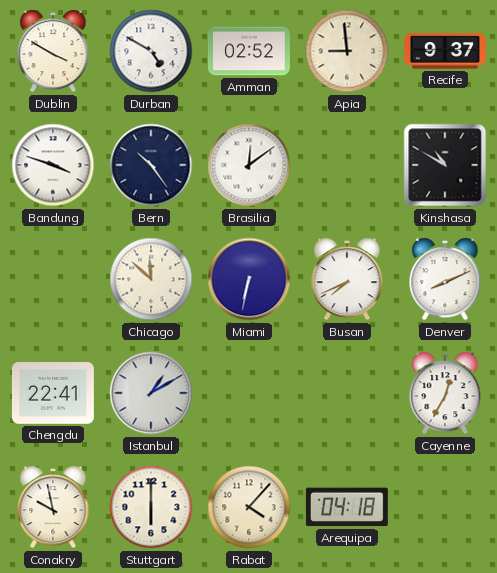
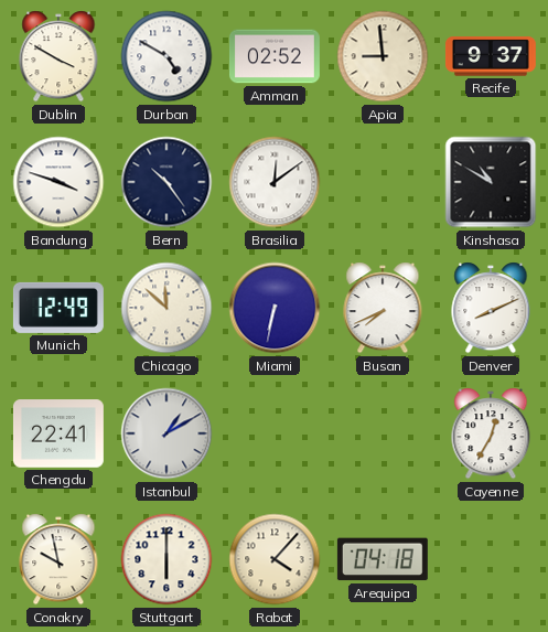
Munich: none -> 12:49
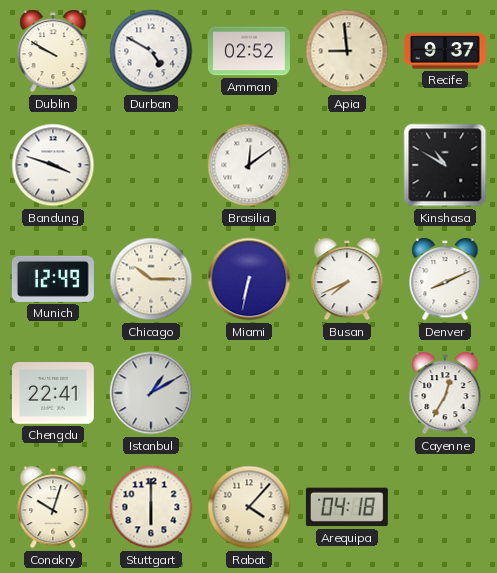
Dublin: 3:50 -> 9:50
Bern: 10:24 -> none
Chicago: 11:52 -> 10:15
Conakry: 9:58 -> 10:03
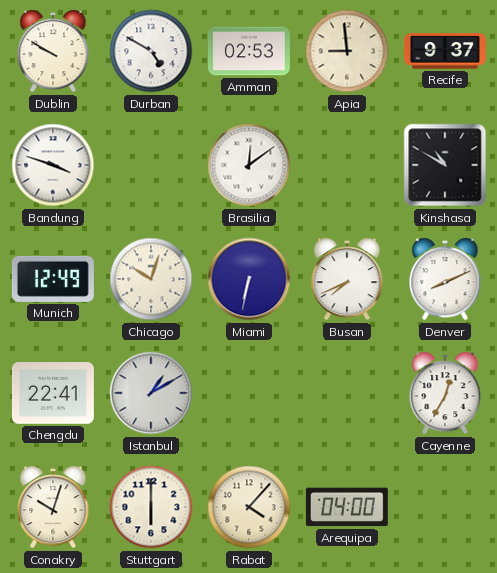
Amman: 02:52 -> 02:53
Chicago: 10:15 -> 10:03
Arequipa: 04:18 -> 04:00
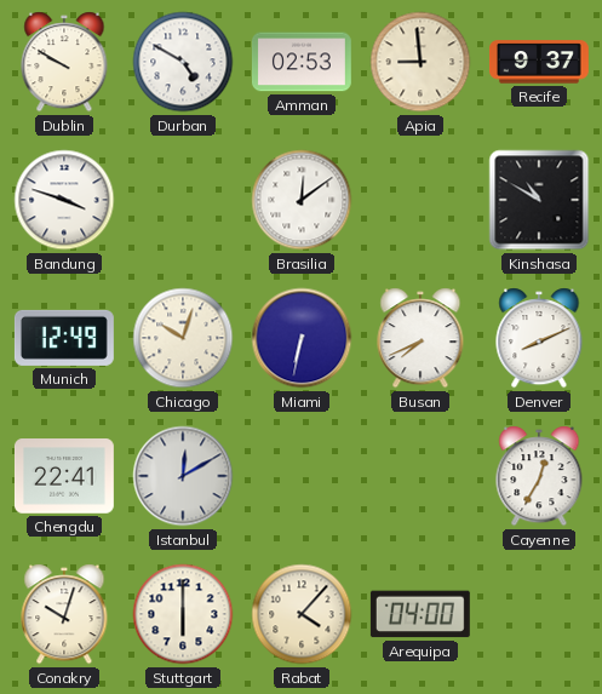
Istanbul: 1:10 -> 12:10
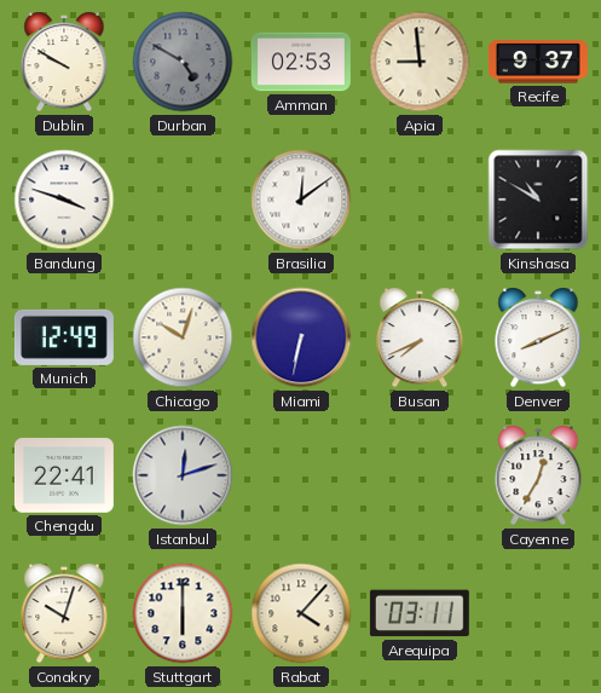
Durban dial: white -> grey
Istanbul: 12:10 -> 12:12
Arequipa: 04:00 -> 03:11
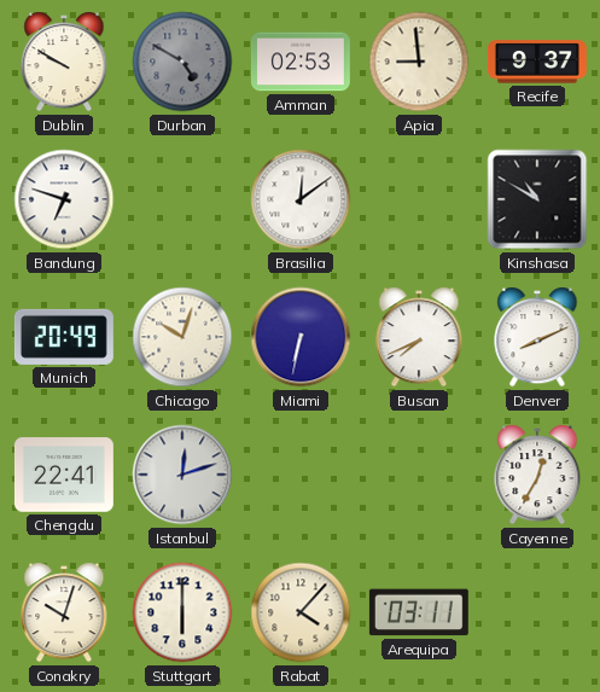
Bandung: 3:48 -> 6:48
Munich: 12:49 -> 20:49
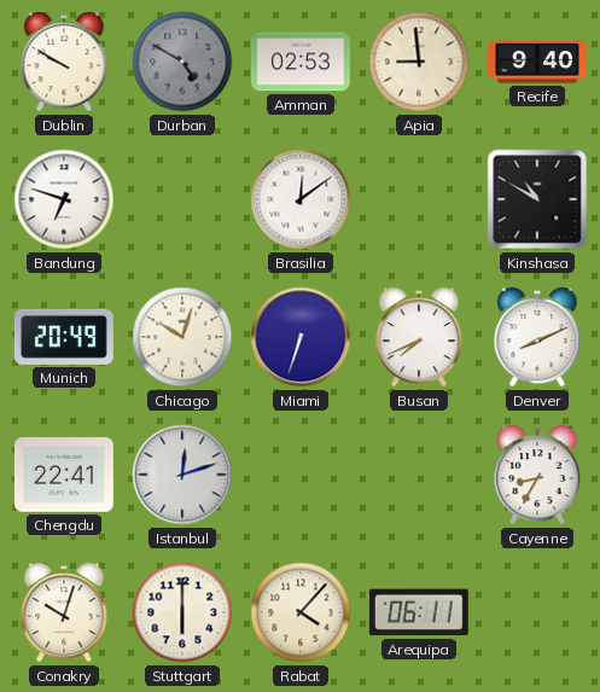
Recife: 9:37 -> 9:40
Miami: 6:32 -> 6:33
Cayenne: 12:35 -> 8:35
Arequipa: 03:11 -> 06:11
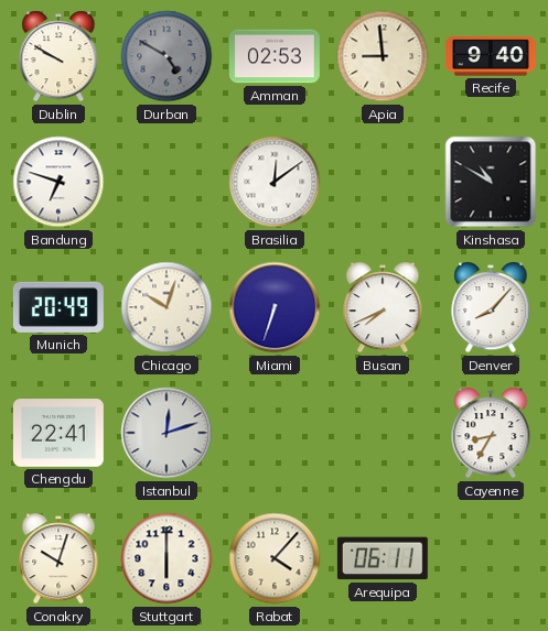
Denver: 8:11 -> 8:07
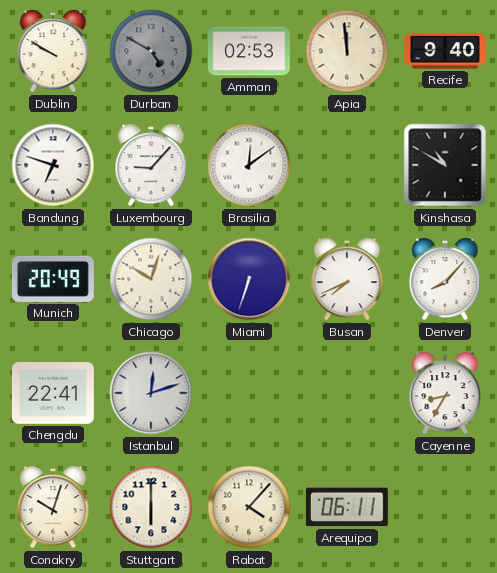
Apia: 8:59 -> 11:59
Luxembourg: none -> 9:07
